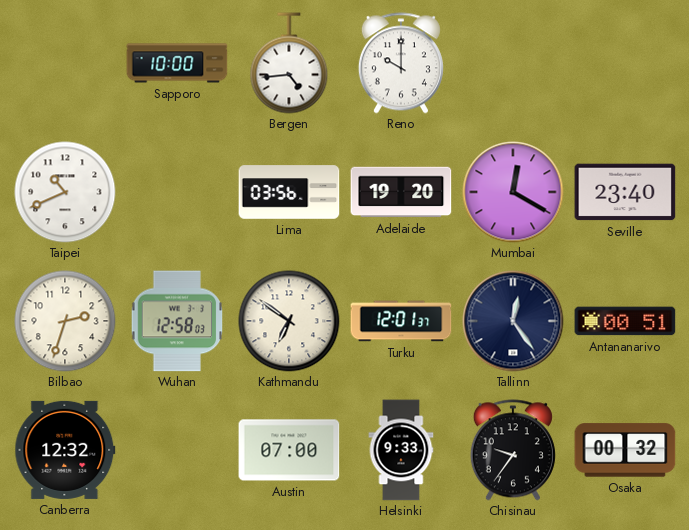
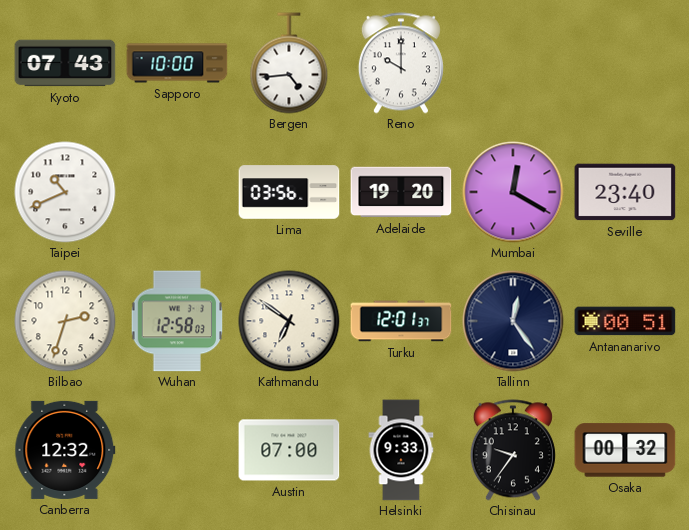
Kyoto: none -> 07:43
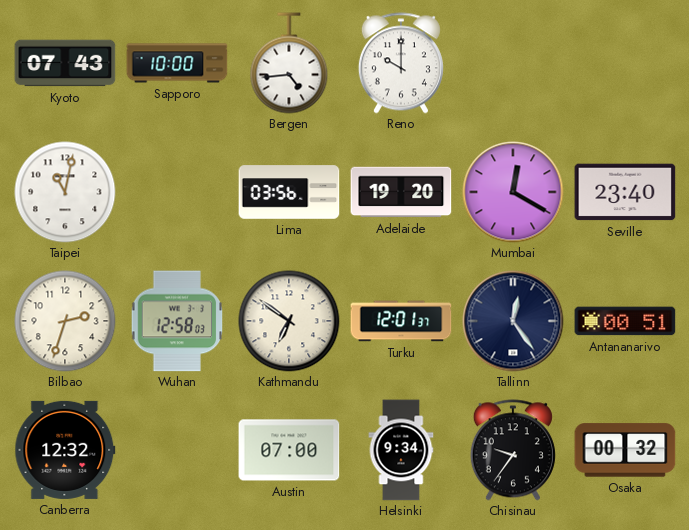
Taipei: 10:41 -> 11:02
Helsinki: 9:33 -> 9:34
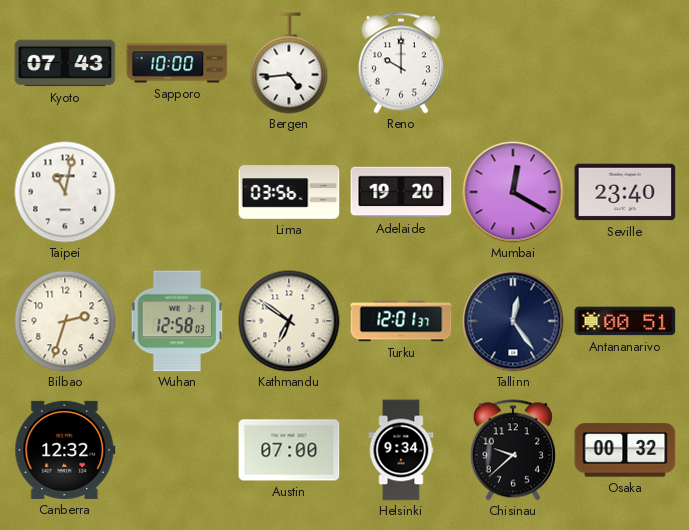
Chisinau: 9:36 -> 9:38
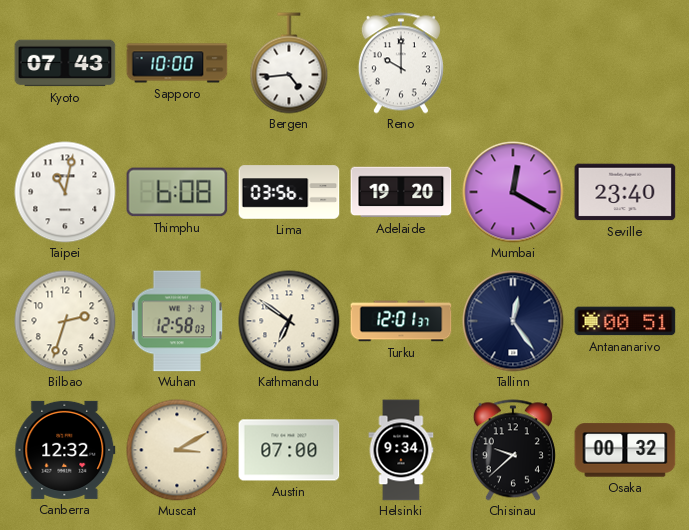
Thimphu: none -> 6:08
Muscat: none -> 3:10
